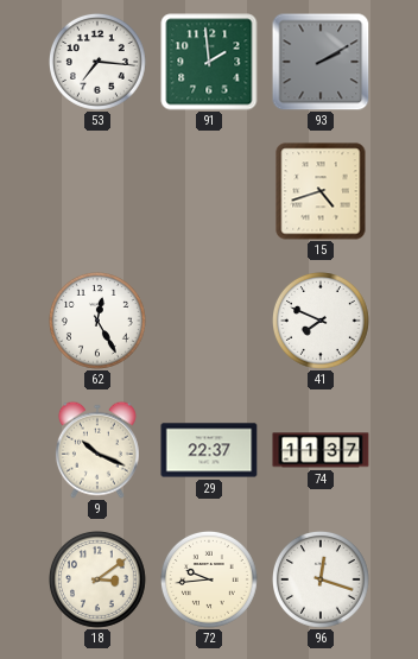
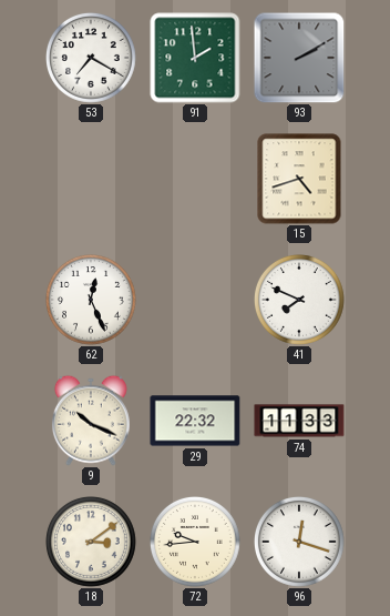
53: 7:16 -> 7:20
62: 12:25 -> 12:26
29: 22:37 -> 22:32
74: 11:37 -> 11:33
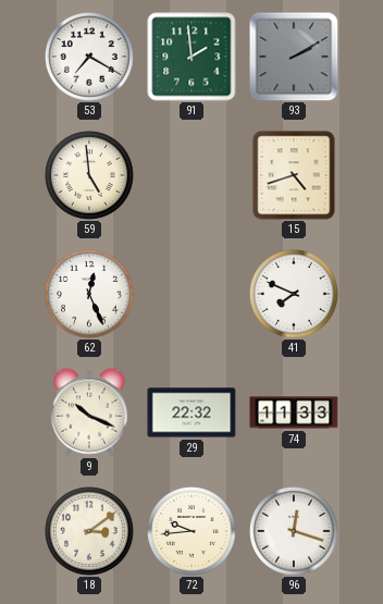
59: none -> 4:59
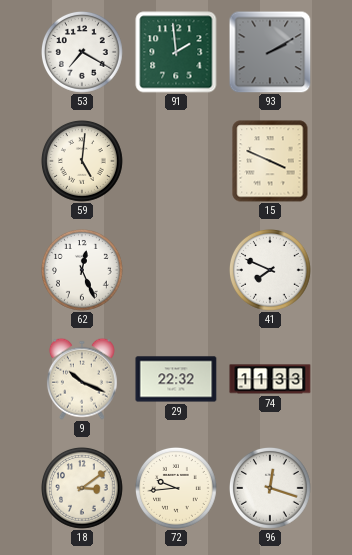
59: 4:59 -> 5:01
15: 4:42 -> 3:49
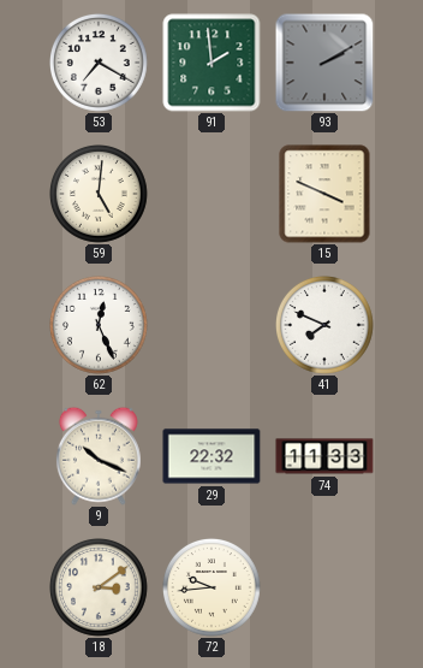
96: 12:18 -> none
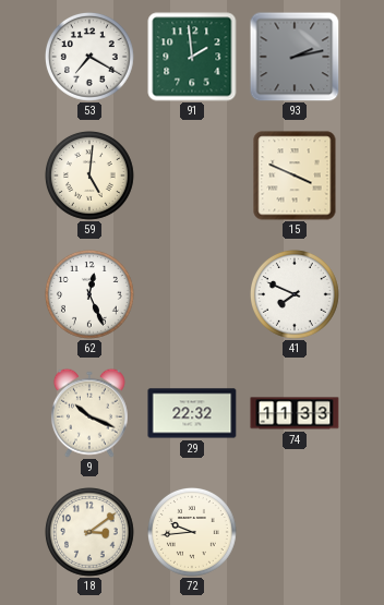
93: 2:10 -> 2:13
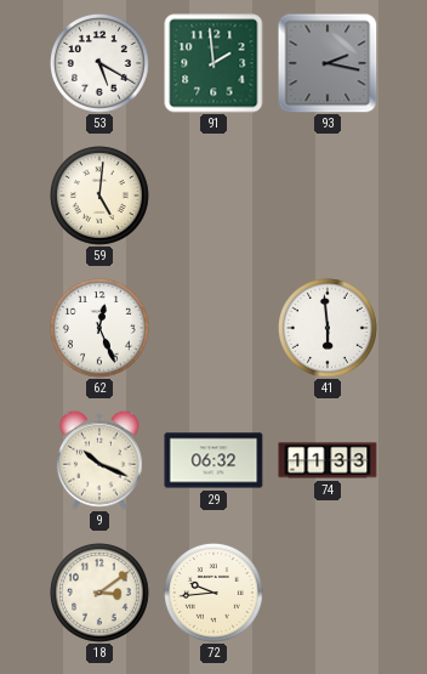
53: 7:20 -> 5:20
93: 2:13 -> 2:17
15: 3:49 -> none
41: 7:49 -> 5:59
29: 22:32 -> 06:32
